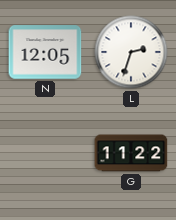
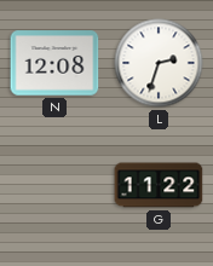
N: 12:05 -> 12:08
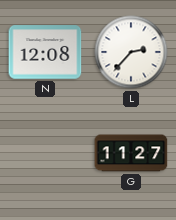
L: 2:33 -> 2:37
G: 11:22 -> 11:27
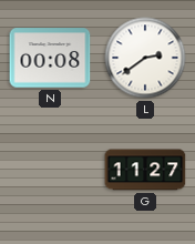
N: 12:08 -> 00:08
L: 2:37 -> 2:39
